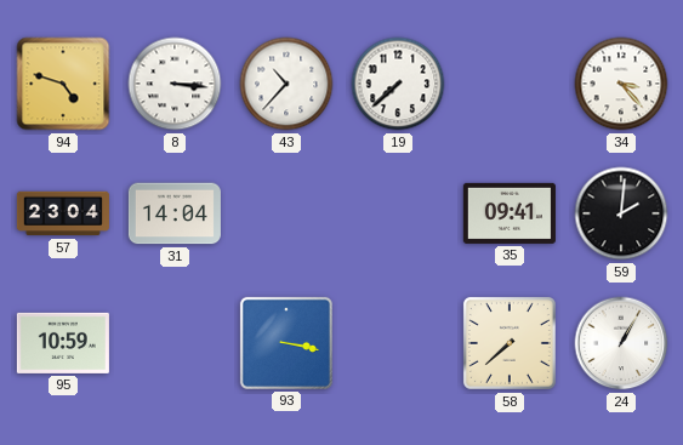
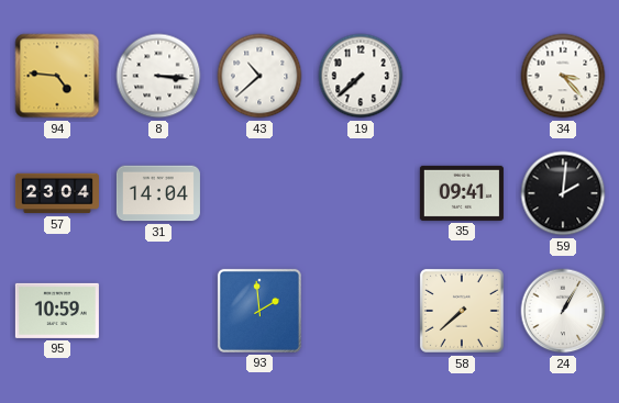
94: 4:48 -> 4:46
43: 10:37 -> 10:38
93: 3:17 -> 1:59
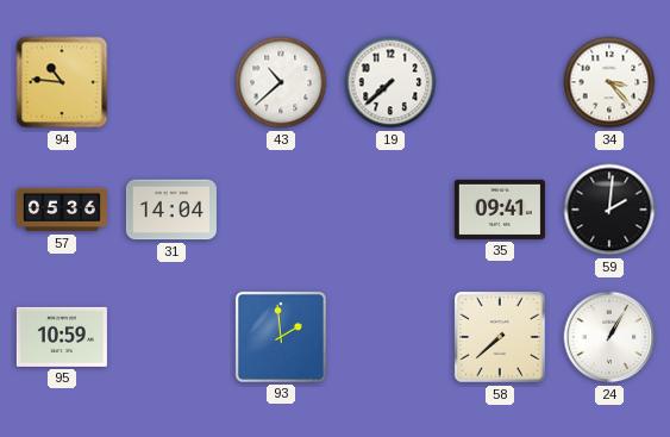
94: 4:46 -> 10:46
8: 3:16 -> none
57: 23:04 -> 05:36
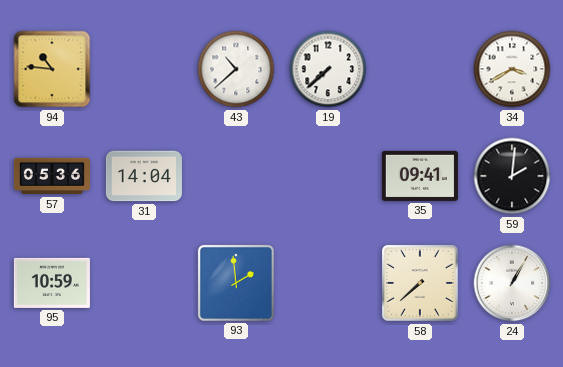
34: 3:23 -> 3:40
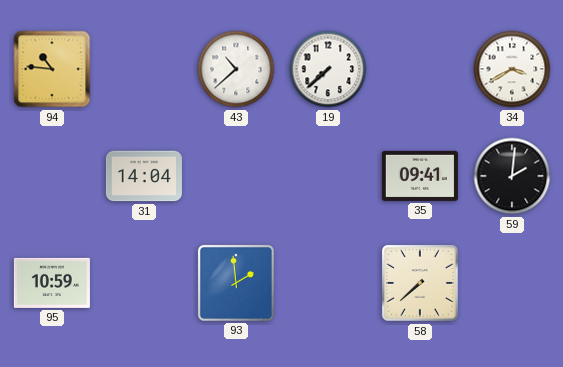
57: 05:36 -> none
24: 1:05 -> none
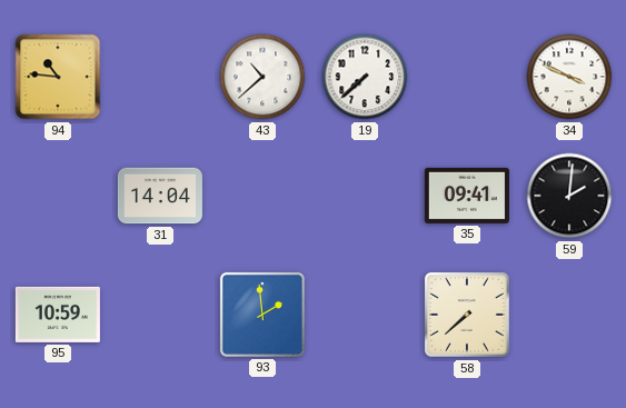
34: 3:40 -> 3:49
